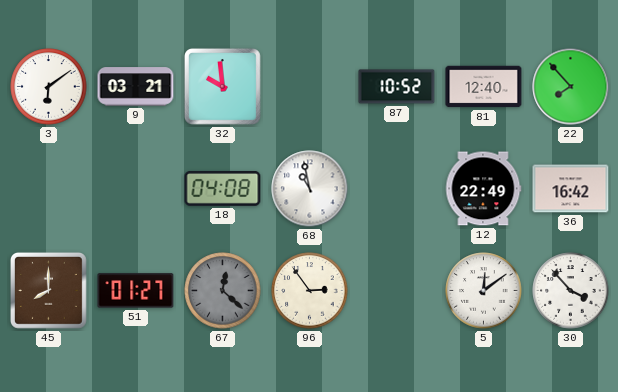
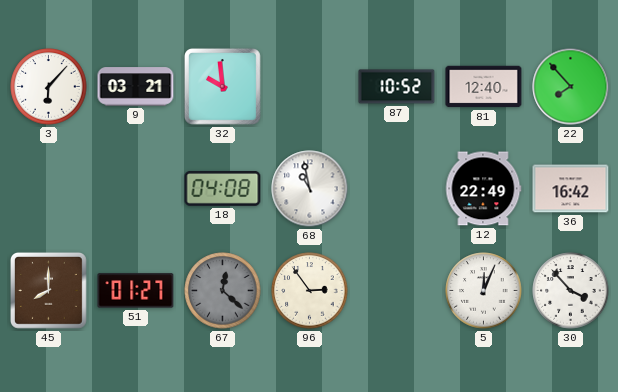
3: 6:09 -> 6:07
5: 12:09 -> 12:04
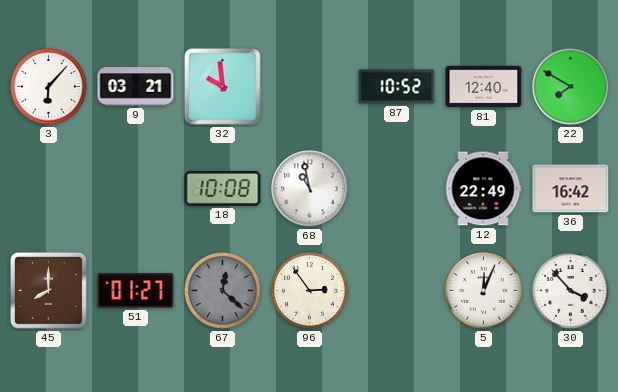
22: 7:53 -> 7:50
18: 04:08 -> 10:08
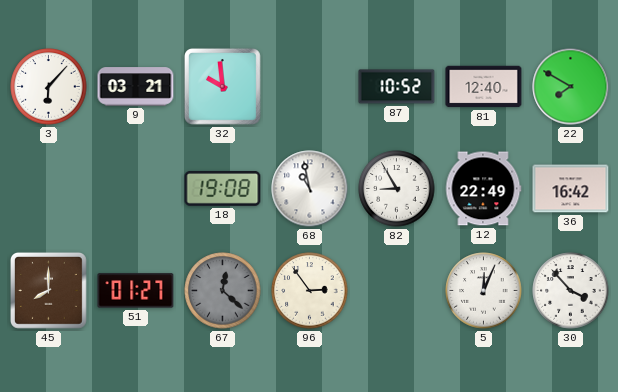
18: 10:08 -> 19:08
82: none -> 8:55
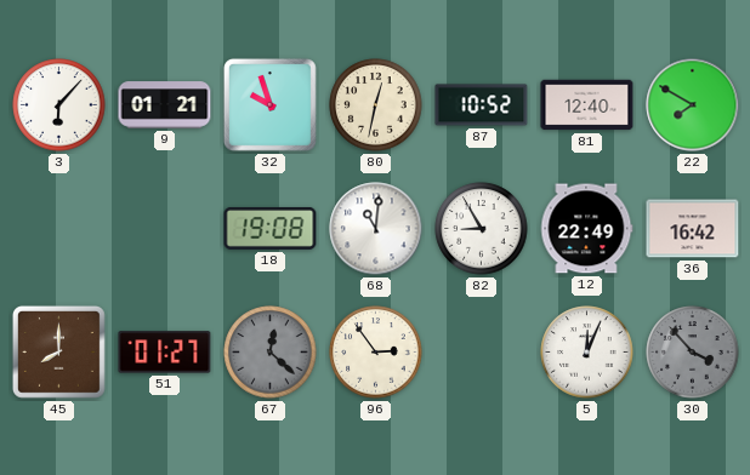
9: 03:21 -> 01:21
32: 9:59 -> 9:57
80: none -> 12:32
68: 10:58 -> 11:01
30 dial: white -> grey
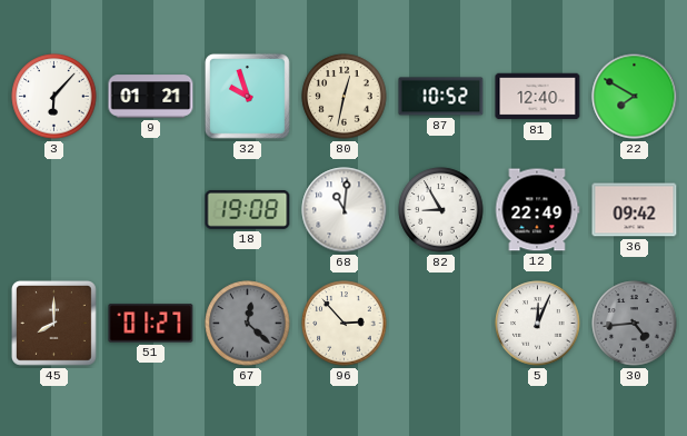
36: 16:42 -> 09:42
96: 2:54 -> 2:53
30: 3:53 -> 4:44
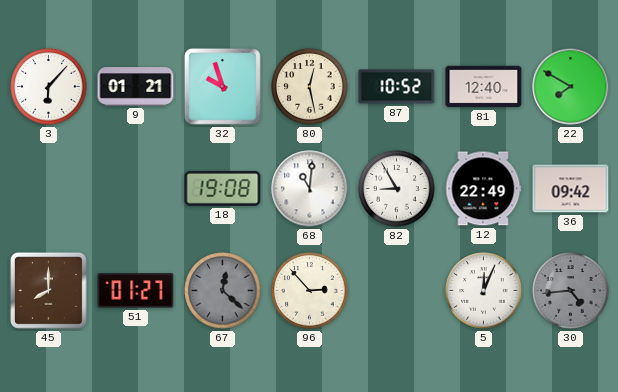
80: 12:32 -> 12:28
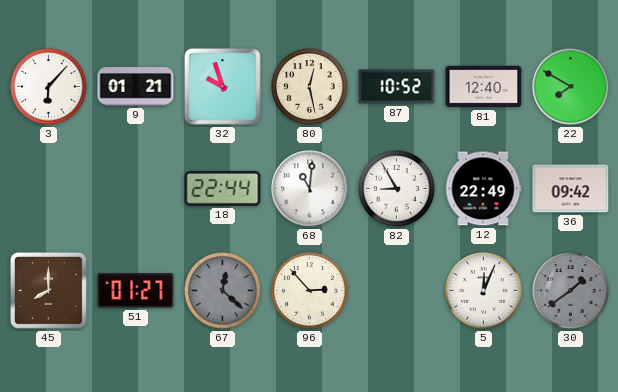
18: 19:08 -> 22:44
30: 4:44 -> 1:39
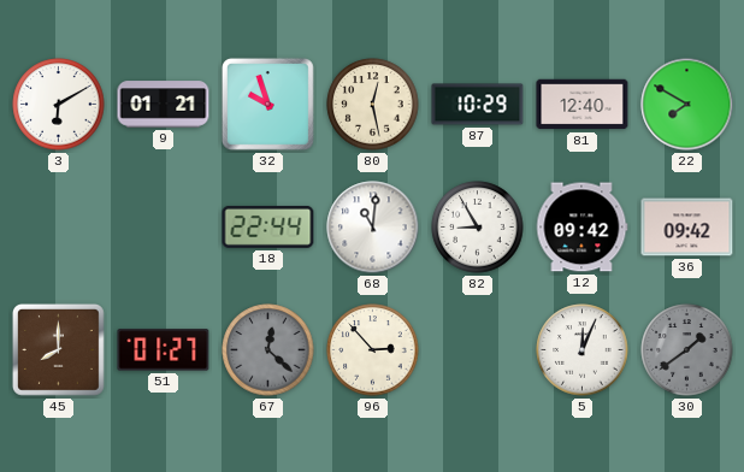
3: 6:07 -> 6:10
87: 10:52 -> 10:29
12: 22:49 -> 09:42
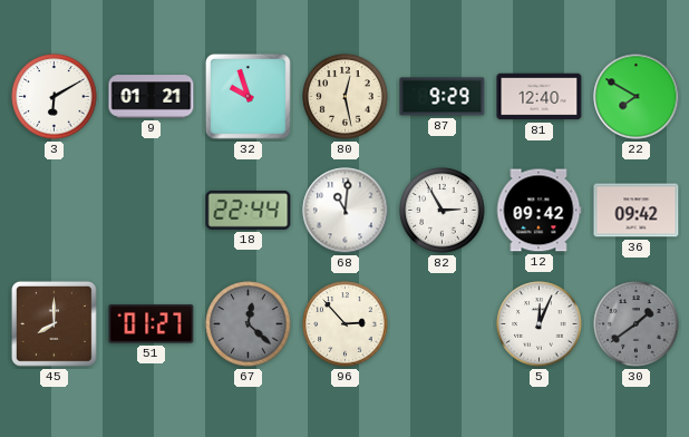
87: 10:29 -> 9:29
82: 8:55 -> 2:55
